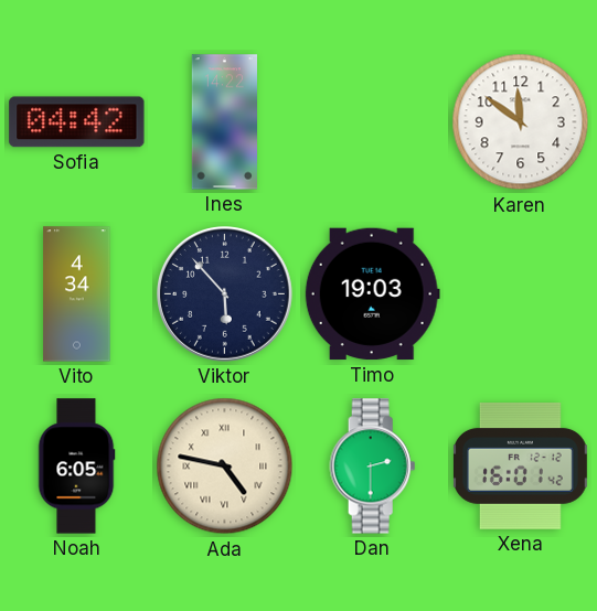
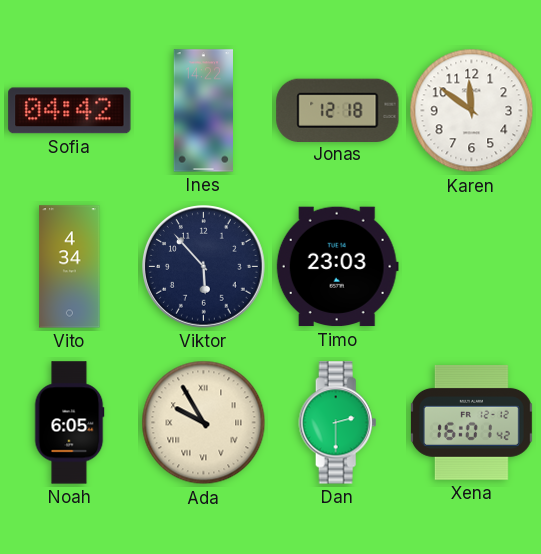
Jonas: none -> 12:18
Timo: 19:03 -> 23:03
Ada: 4:47 -> 9:55
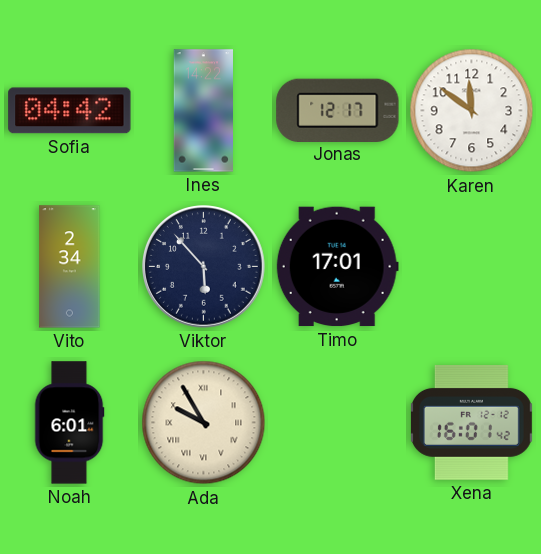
Jonas: 12:18 -> 12:17
Vito: 4:34 -> 2:34
Timo: 23:03 -> 17:01
Noah: 6:05 -> 6:01
Dan: 2:30 -> none
